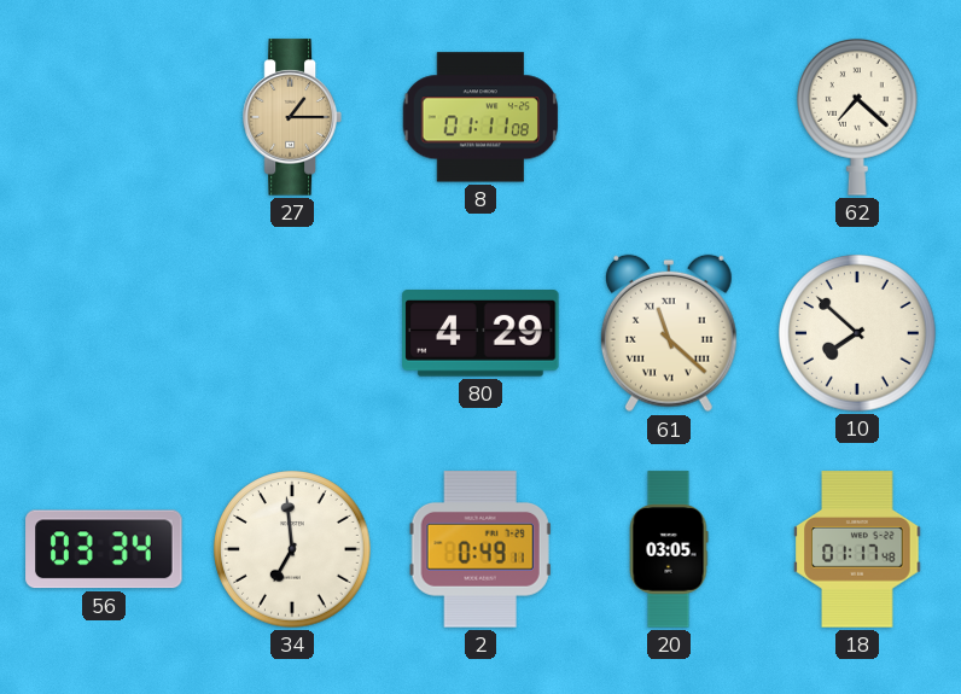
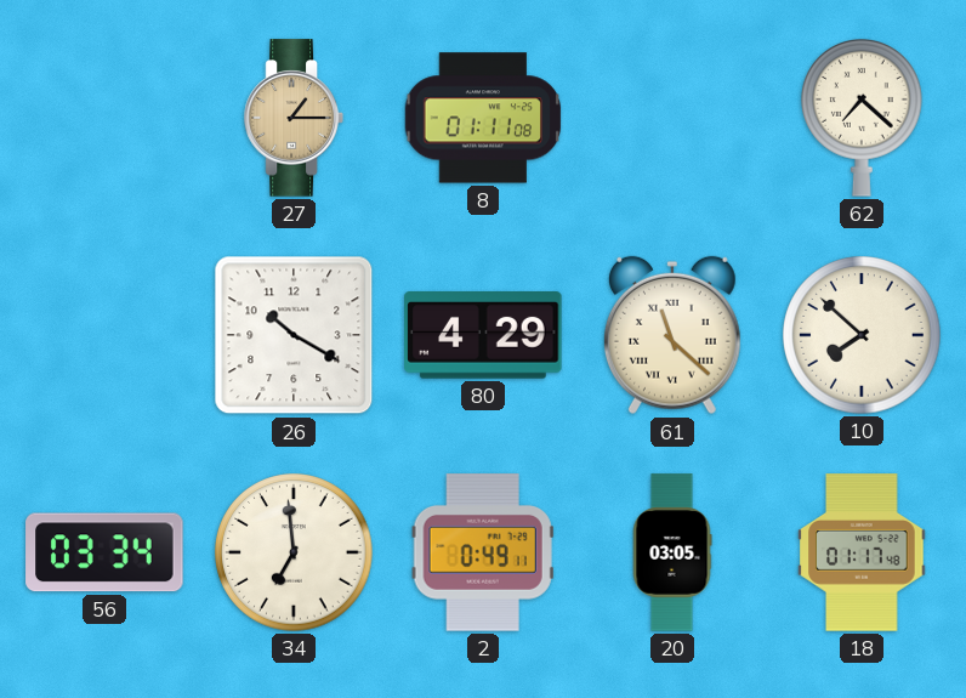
26: none -> 10:20
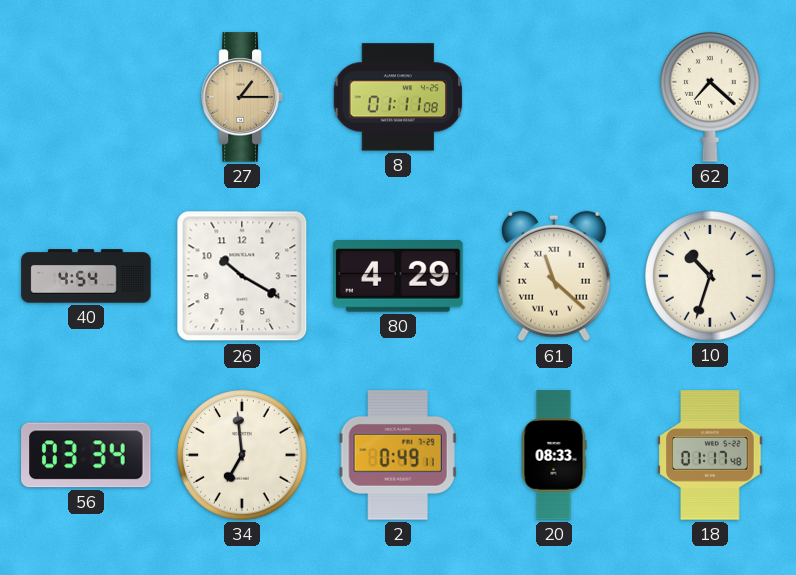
40: none -> 4:54
10: 7:52 -> 10:33
20: 03:05 -> 08:33
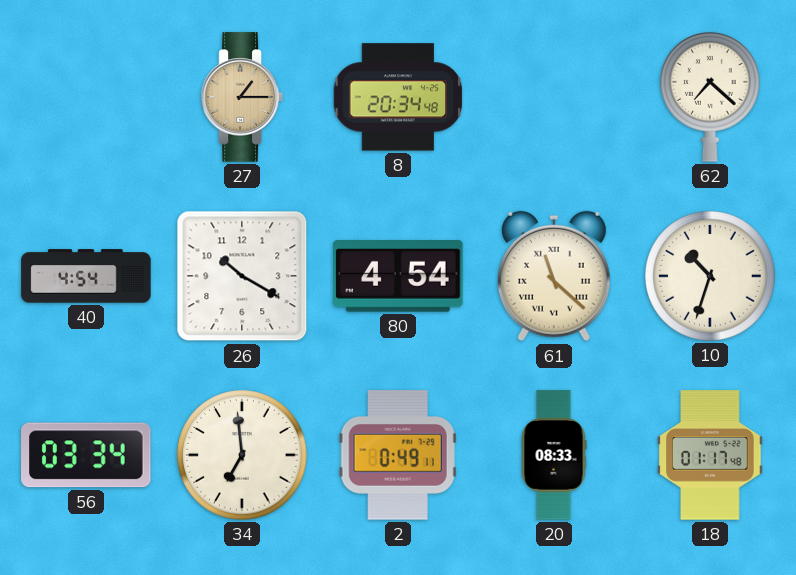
8: 01:11 -> 20:34
80: 4:29 -> 4:54
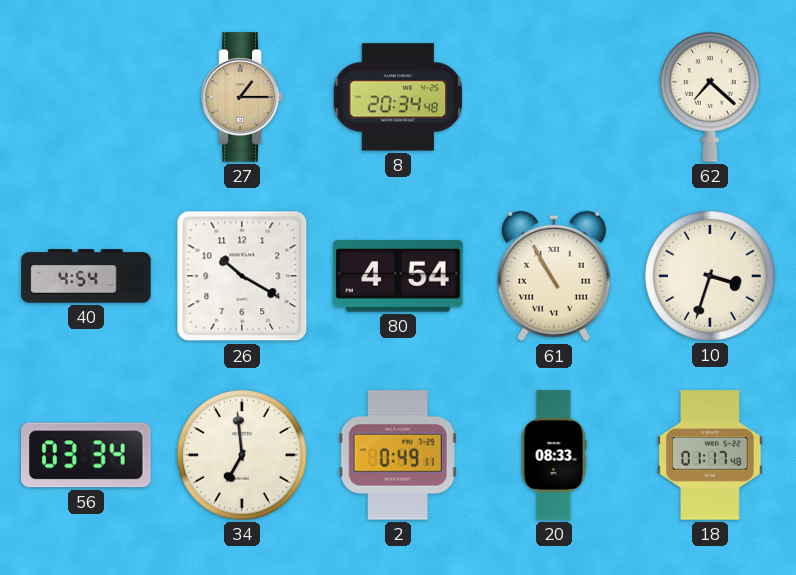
61: 11:22 -> 10:55
10: 10:33 -> 3:33
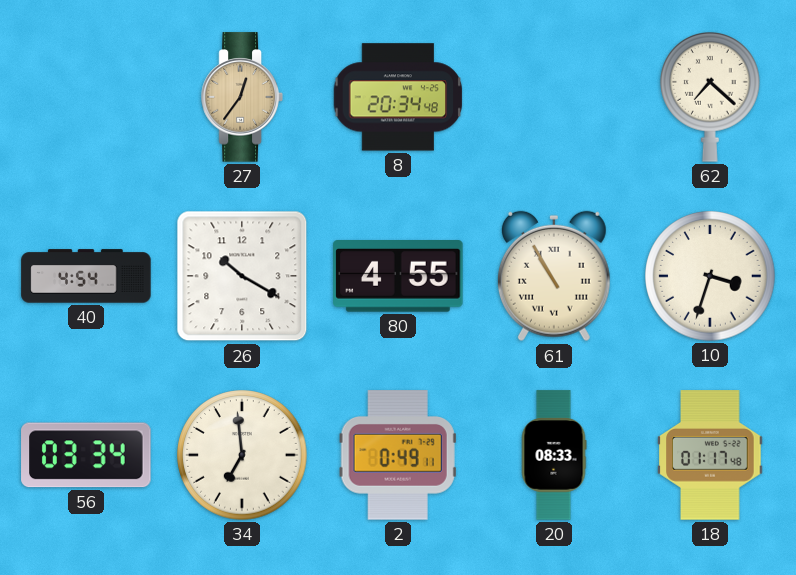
27: 1:15 -> 12:36
80: 4:54 -> 4:55
